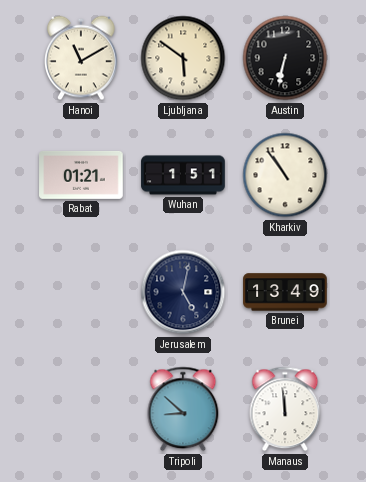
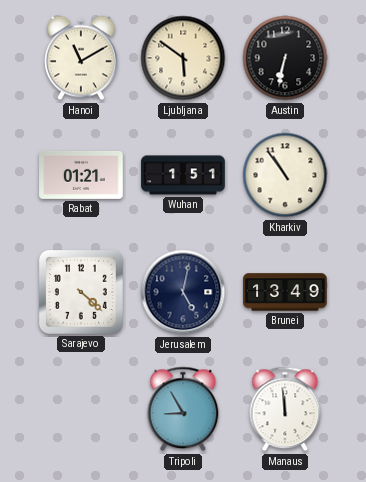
Sarajevo: none -> 4:22
Tripoli: 8:52 -> 8:55
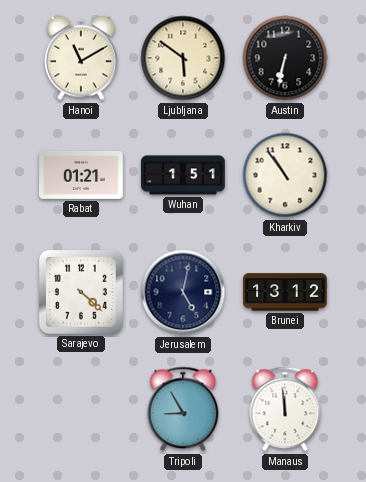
Brunei: 13:49 -> 13:12
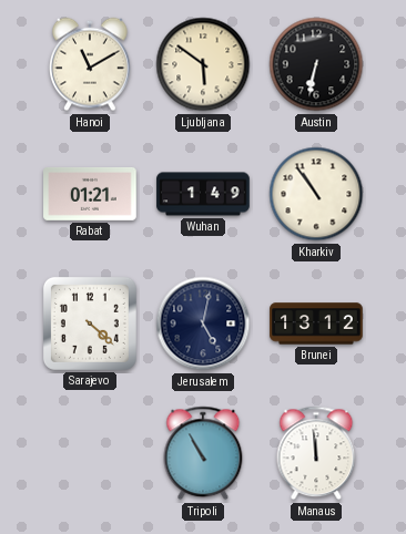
Wuhan: 1:51 -> 1:49
Tripoli: 8:55 -> 10:55
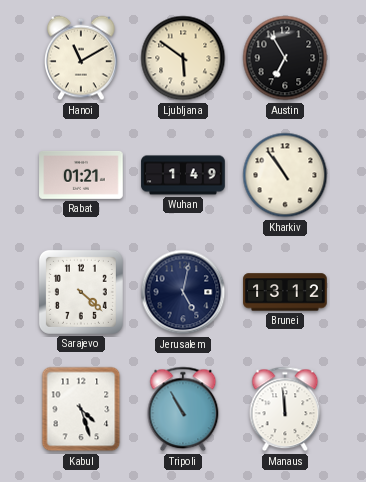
Austin: 6:32 -> 6:55
Kabul: none -> 4:27
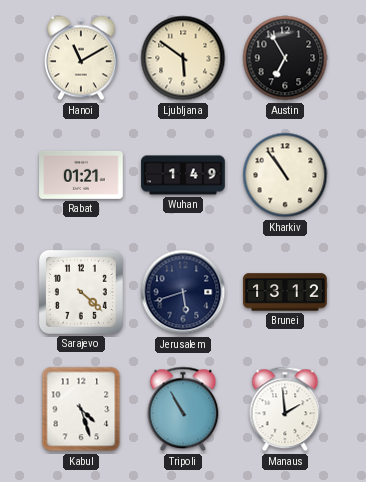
Jerusalem: 5:02 -> 5:42
Manaus: 11:59 -> 1:59
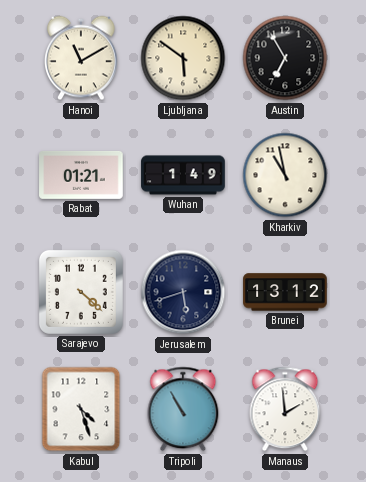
Kharkiv: 10:54 -> 10:58
